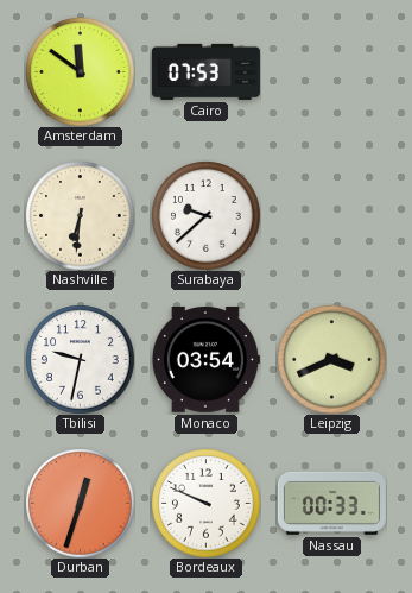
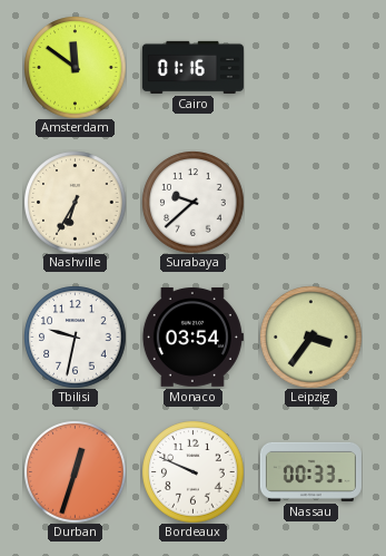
Cairo: 07:53 -> 01:16
Nashville: 6:31 -> 6:35
Leipzig: 3:41 -> 3:36
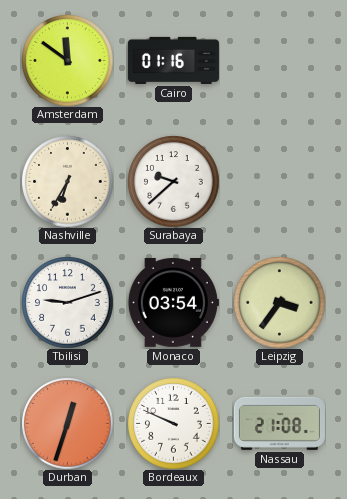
Tbilisi: 9:32 -> 9:12
Nassau: 00:33 -> 21:08
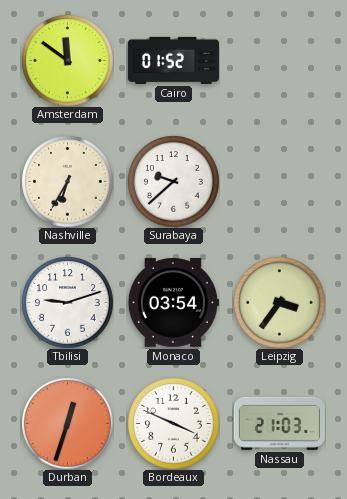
Cairo: 01:16 -> 01:52
Bordeaux: 9:49 -> 3:49
Nassau: 21:08 -> 21:03
